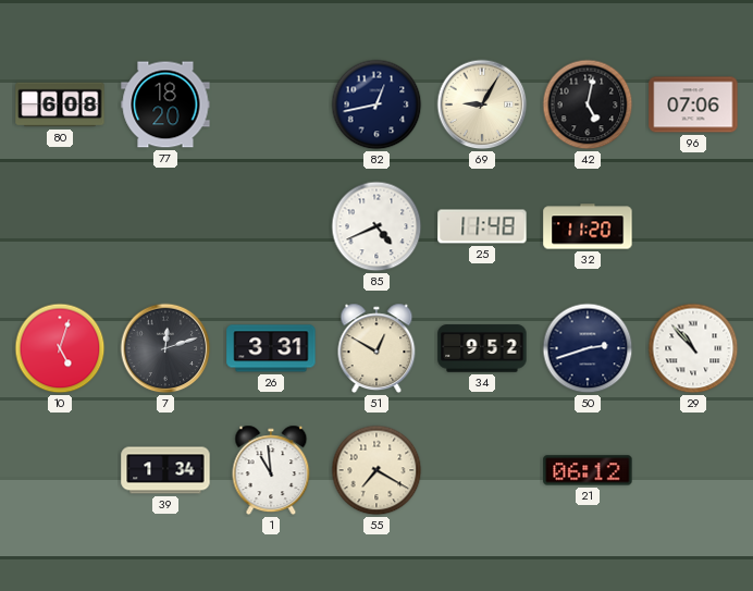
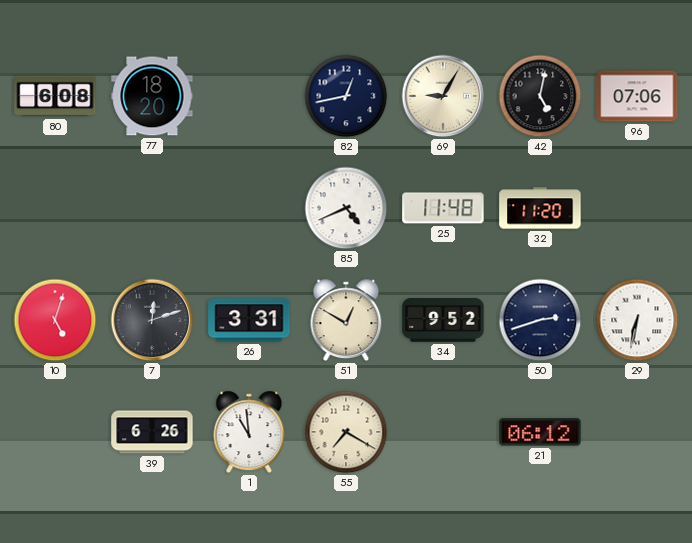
29: 10:53 -> 6:32
39: 1:34 -> 6:26
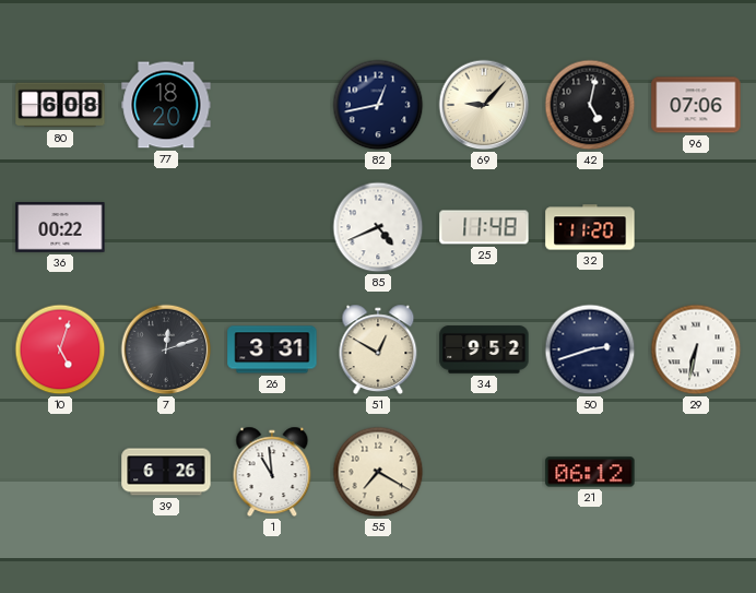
69: 9:05 -> 9:07
36: none -> 00:22
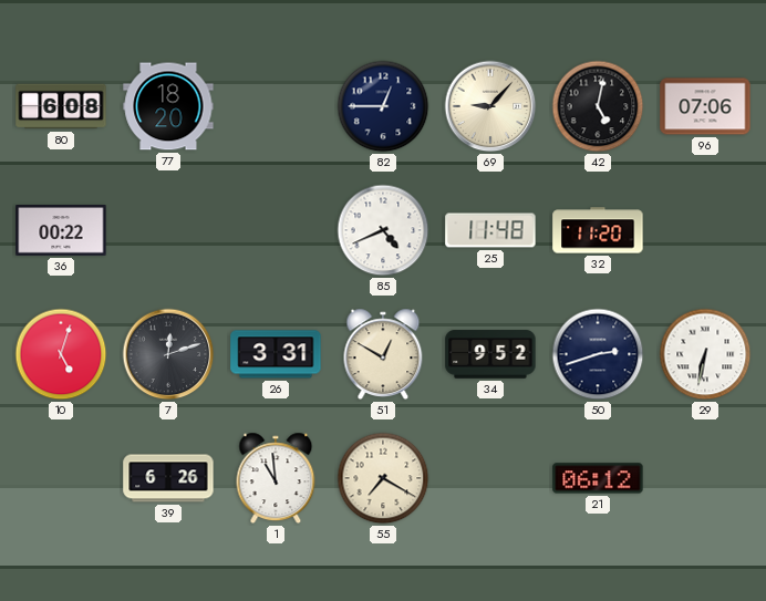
82: 12:43 -> 12:45
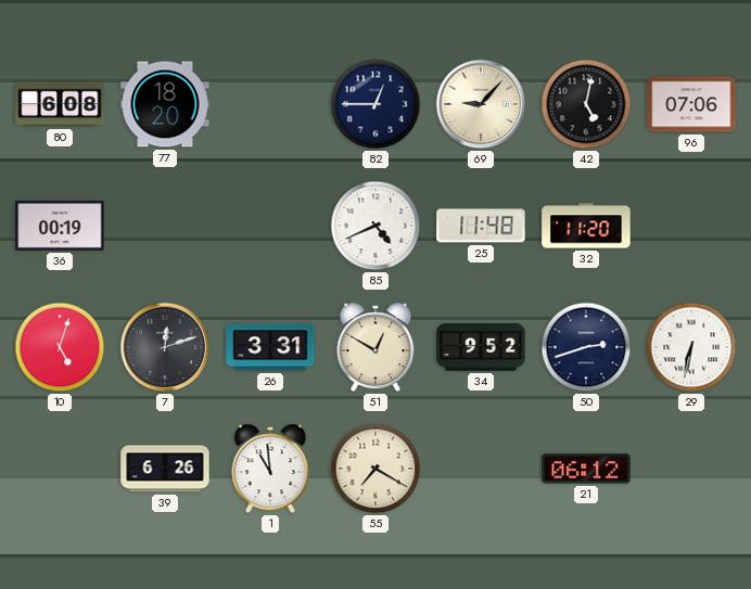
36: 00:22 -> 00:19
